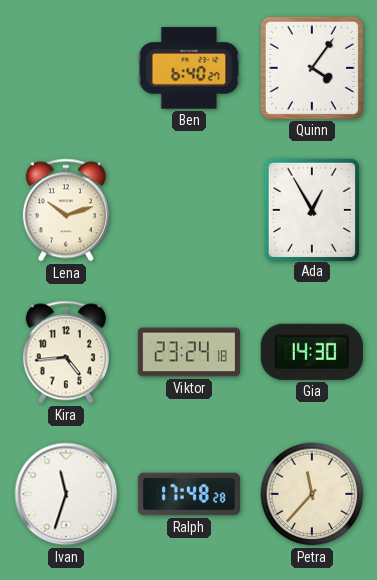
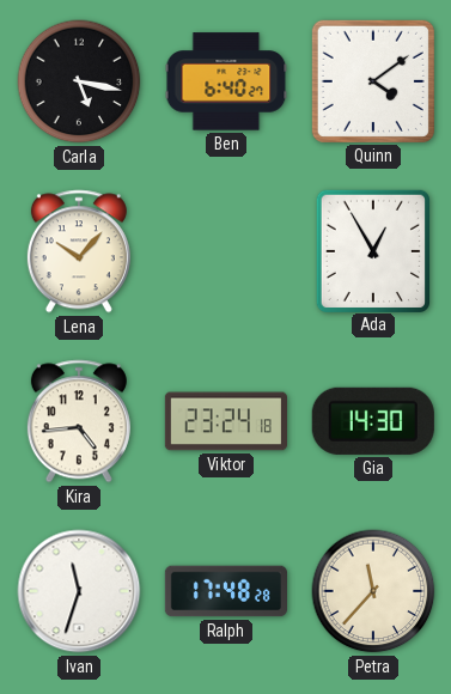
Carla: none -> 5:17
Quinn: 4:06 -> 4:09
Lena: 10:12 -> 10:07
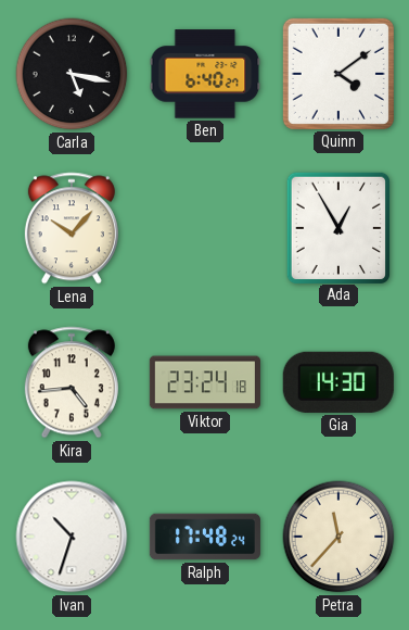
Ivan: 11:33 -> 10:33
Ralph: 17:48:28 -> 17:48:24
